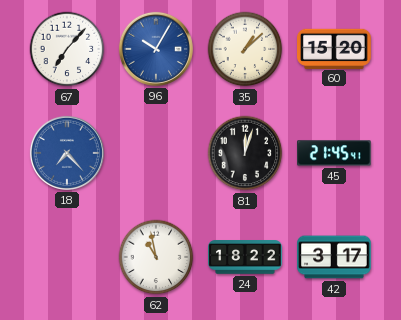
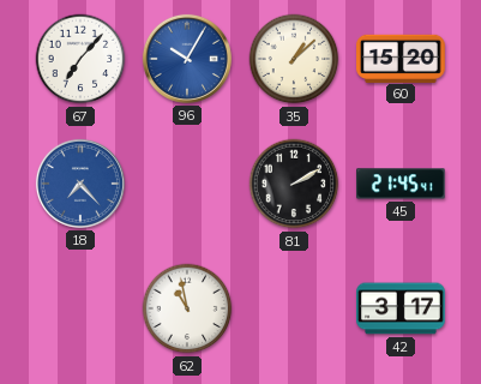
81: 12:03 -> 2:10
24: 18:22 -> none
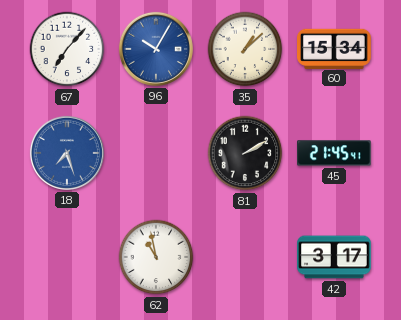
60: 15:20 -> 15:34
18: 7:23 -> 7:27
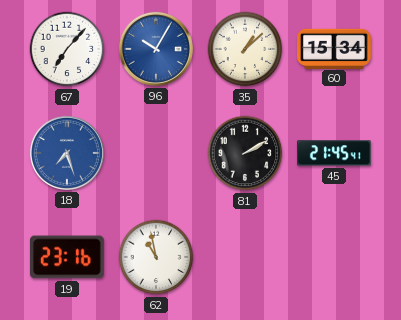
19: none -> 23:16
42: 3:17 -> none
